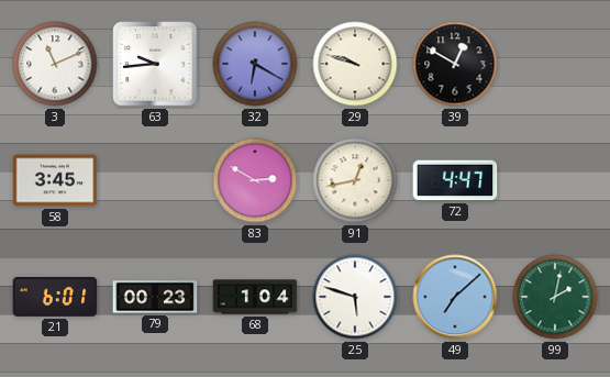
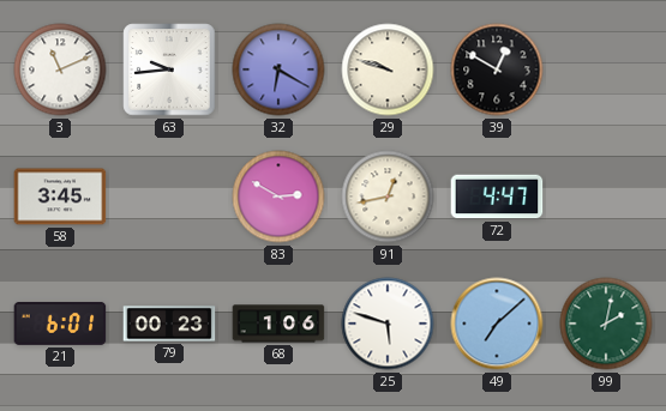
68: 1:04 -> 1:06
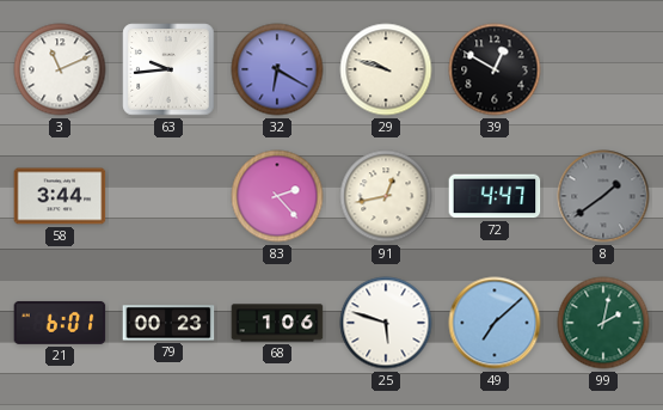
58: 3:45 -> 3:44
83: 2:50 -> 2:23
8: none -> 1:39
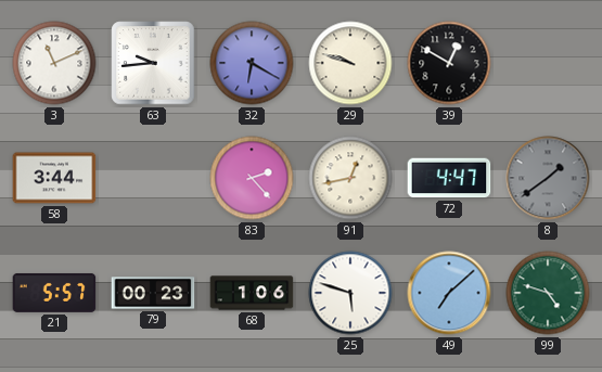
21: 6:01 -> 5:57
99: 2:02 -> 4:48
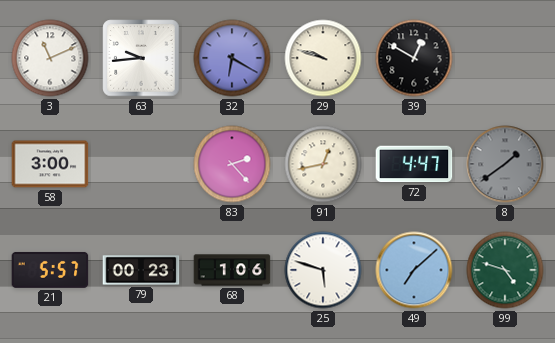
58: 3:44 -> 3:00
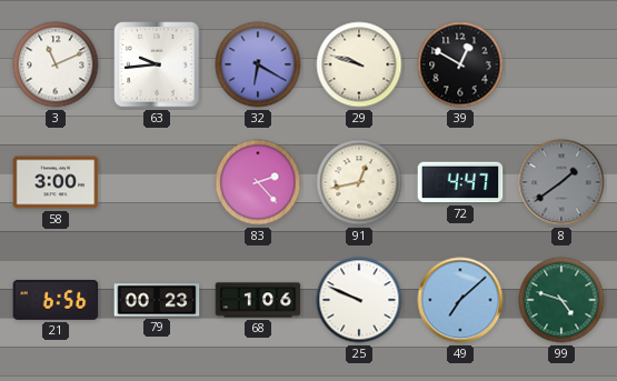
21: 5:57 -> 6:56
25: 5:48 -> 9:49
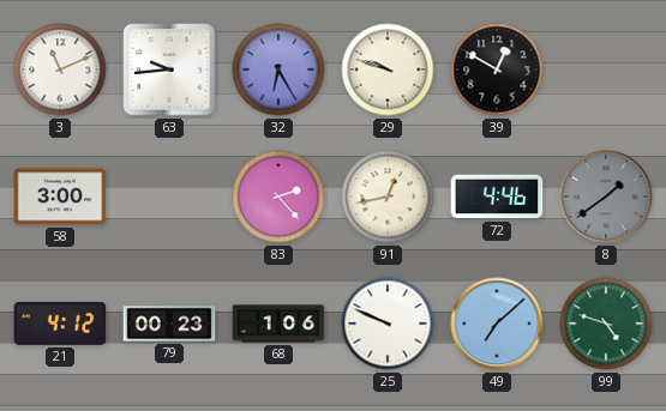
32: 6:20 -> 6:25
72: 4:47 -> 4:46
21: 6:56 -> 4:12
